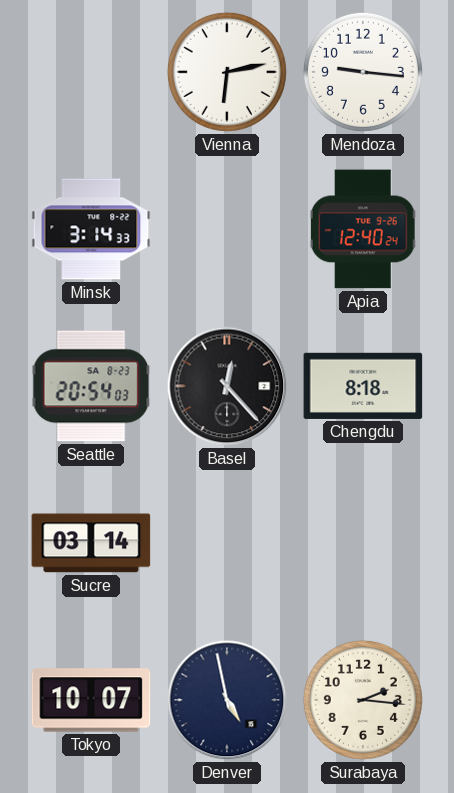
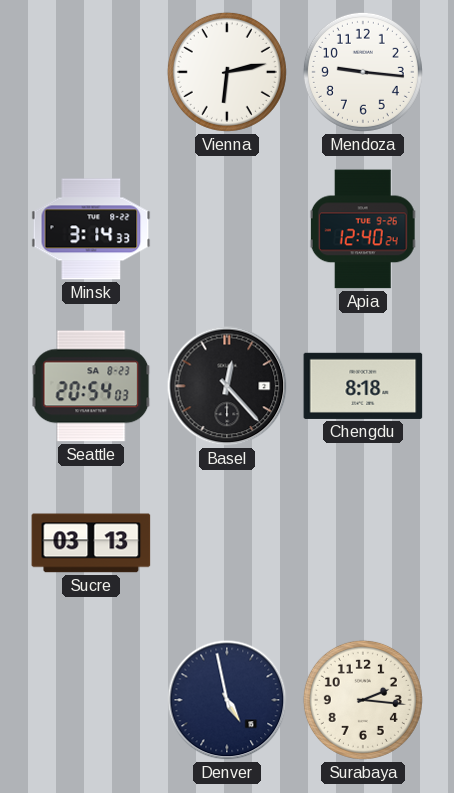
Sucre: 03:14 -> 03:13
Tokyo: 10:07 -> none
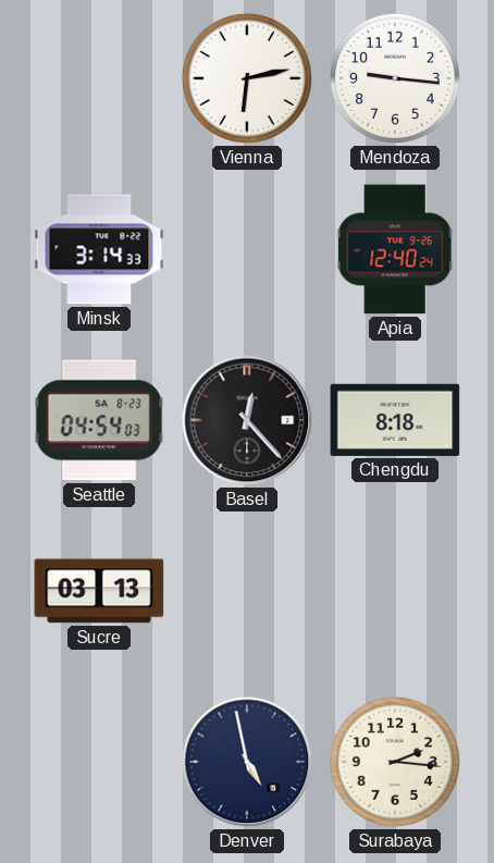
Seattle: 20:54 -> 04:54
